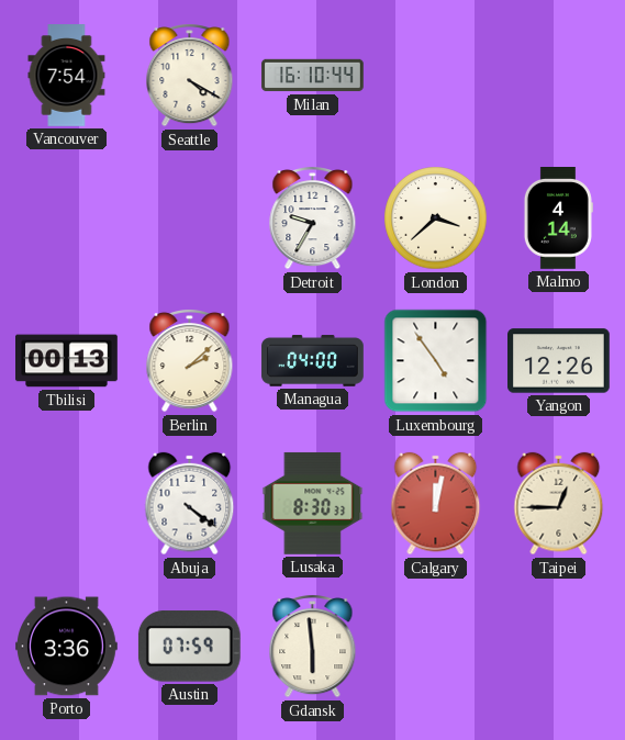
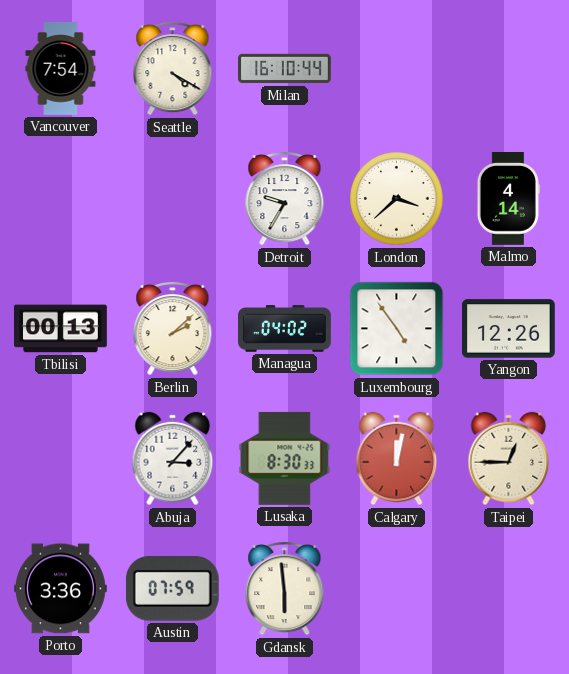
Managua: 04:00 -> 04:02
Abuja: 4:21 -> 3:07
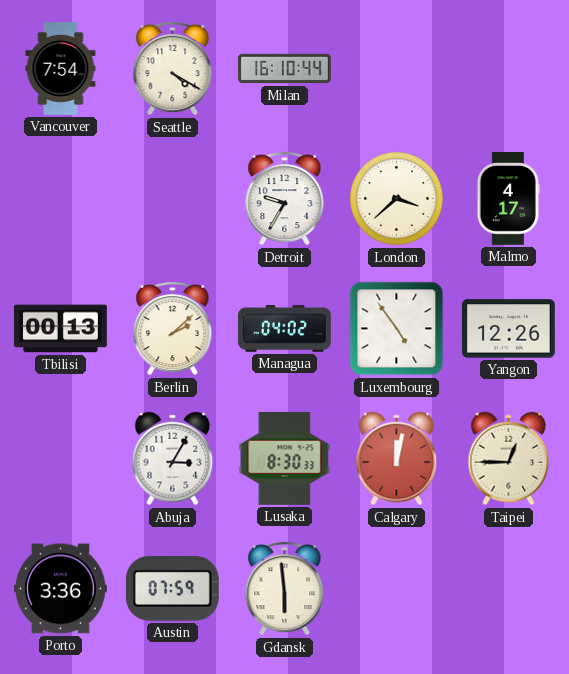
Malmo: 4:14 -> 4:17
Abuja: 3:07 -> 3:05
